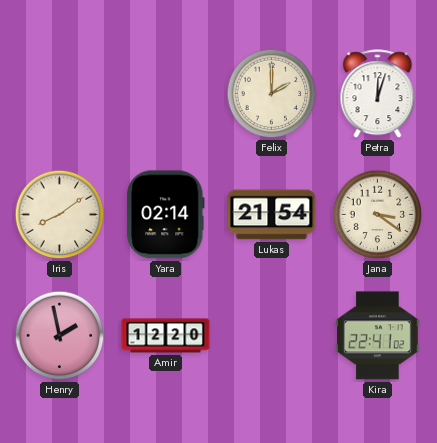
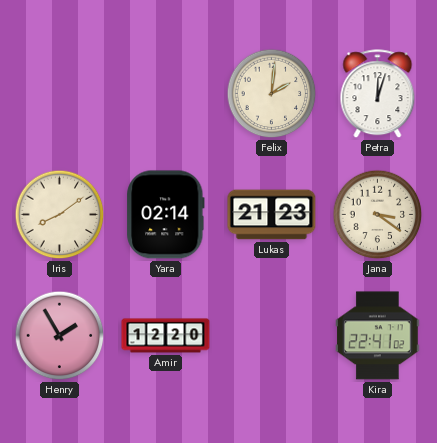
Felix: 2:00 -> 2:01
Lukas: 21:54 -> 21:23
Henry: 1:58 -> 1:55
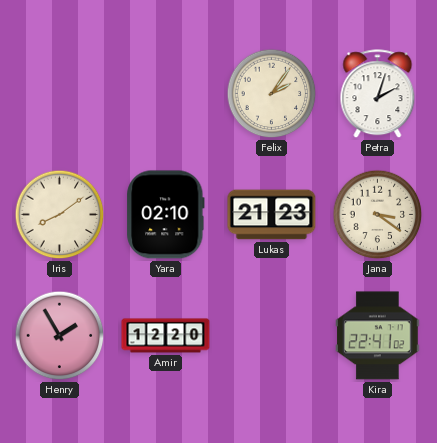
Felix: 2:01 -> 2:06
Petra: 12:03 -> 2:03
Yara: 02:14 -> 02:10
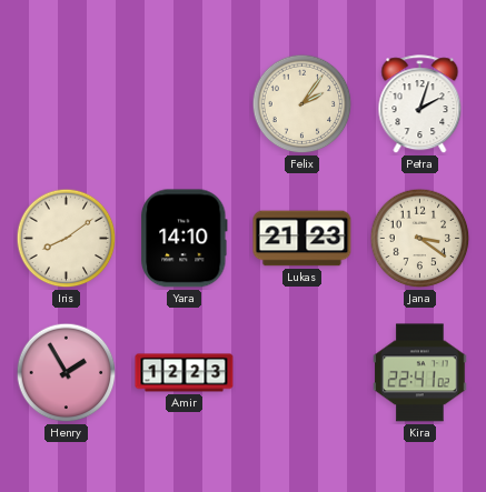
Yara: 02:10 -> 14:10
Amir: 12:20 -> 12:23
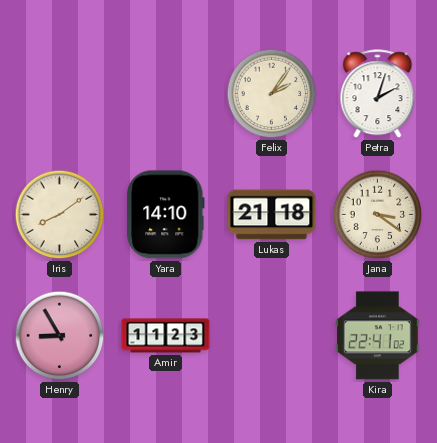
Lukas: 21:23 -> 21:18
Henry: 1:55 -> 8:55
Amir: 12:23 -> 11:23
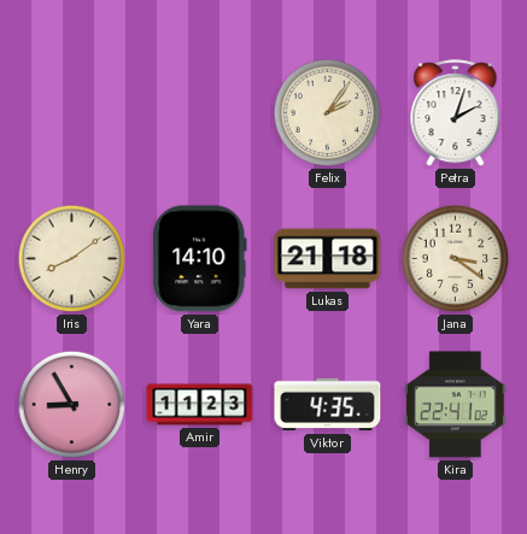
Viktor: none -> 4:35
